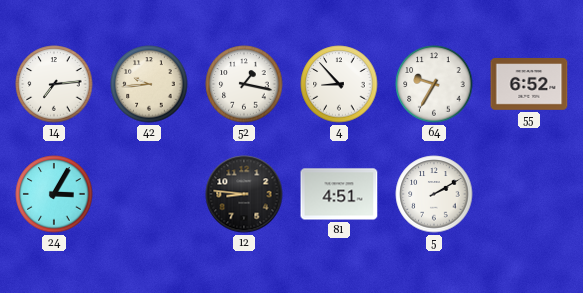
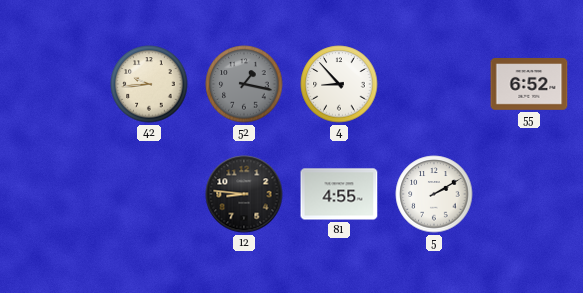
14: 7:14 -> none
52 dial: white -> grey
64: 9:35 -> none
24: 3:05 -> none
81: 4:51 -> 4:55
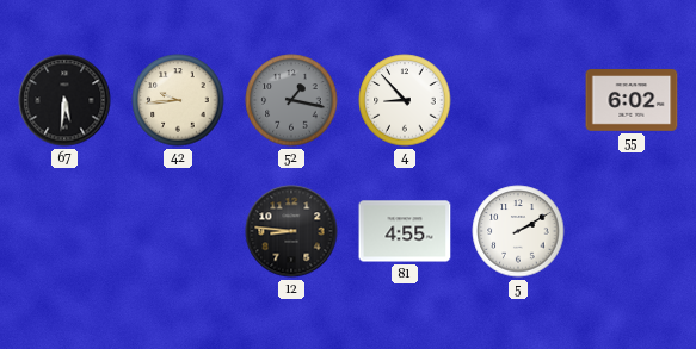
67: none -> 5:31
55: 6:52 -> 6:02
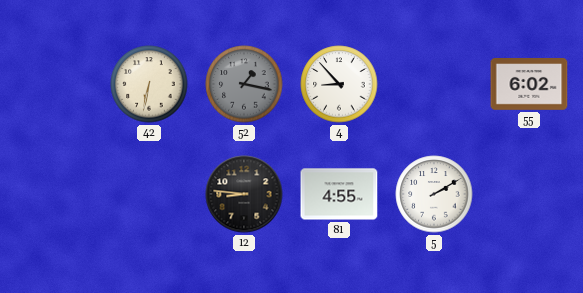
67: 5:31 -> none
42: 9:44 -> 6:32
